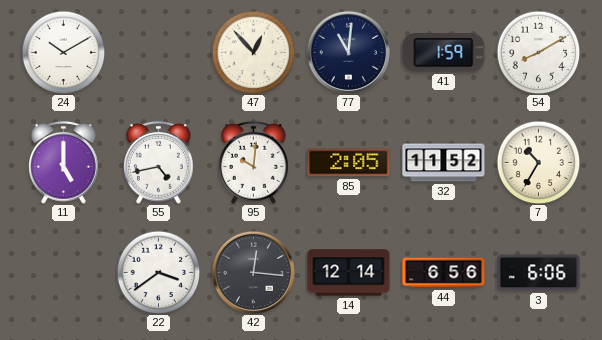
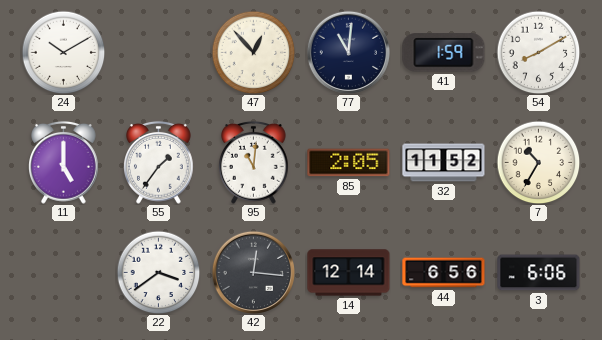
55: 4:43 -> 1:36
95: 10:01 -> 11:01
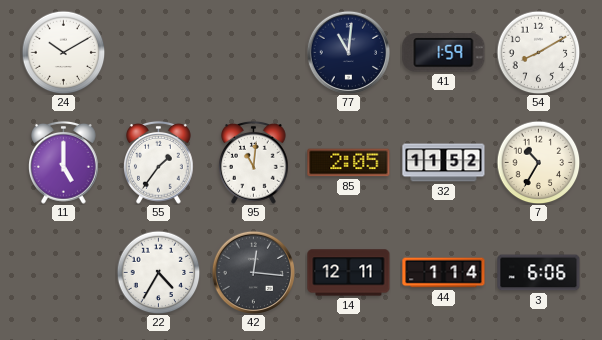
47: 12:53 -> none
22: 3:39 -> 4:35
14: 12:14 -> 12:11
44: 6:56 -> 1:14
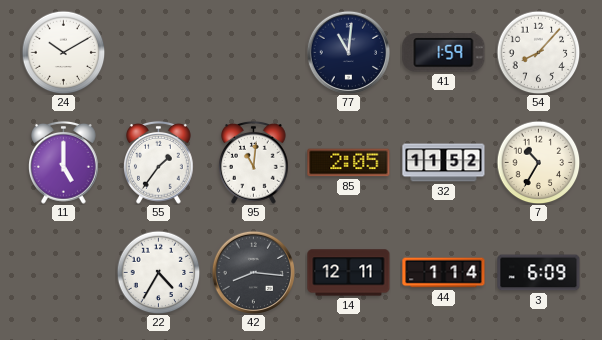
54: 8:10 -> 8:07
42: 12:16 -> 8:16
3: 6:06 -> 6:09
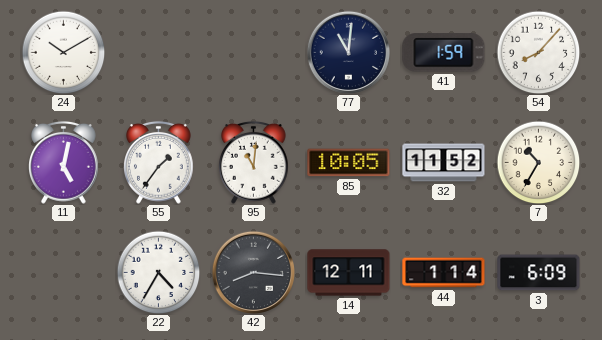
11: 5:00 -> 5:02
85: 2:05 -> 10:05
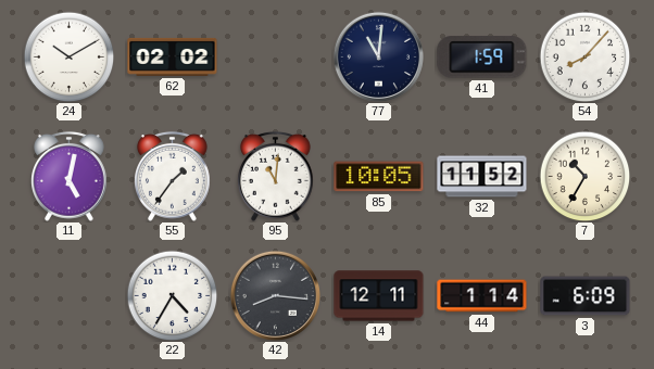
62: none -> 02:02
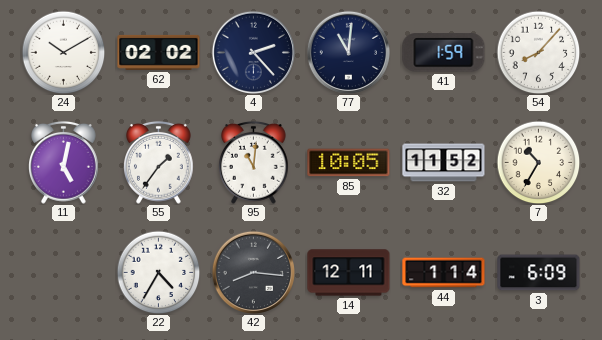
4: none -> 2:23
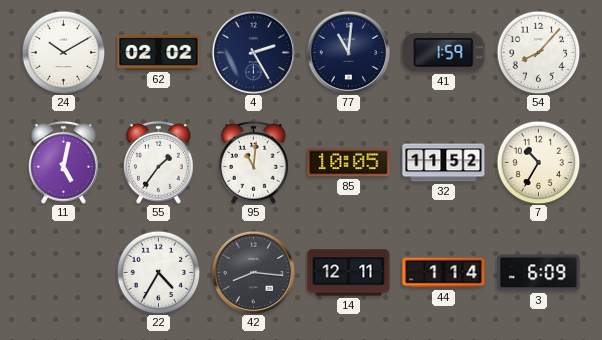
4: 2:23 -> 2:25
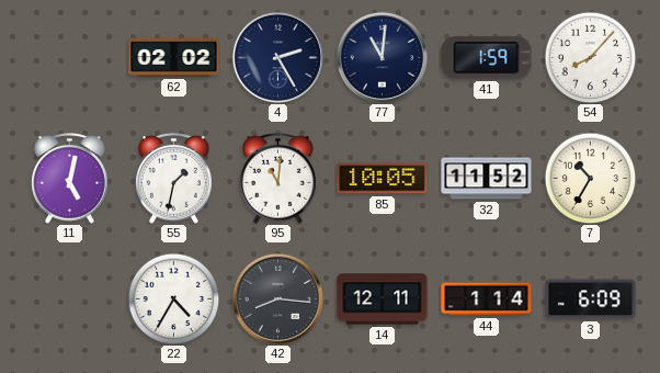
24: 10:10 -> none
55: 1:36 -> 1:32
